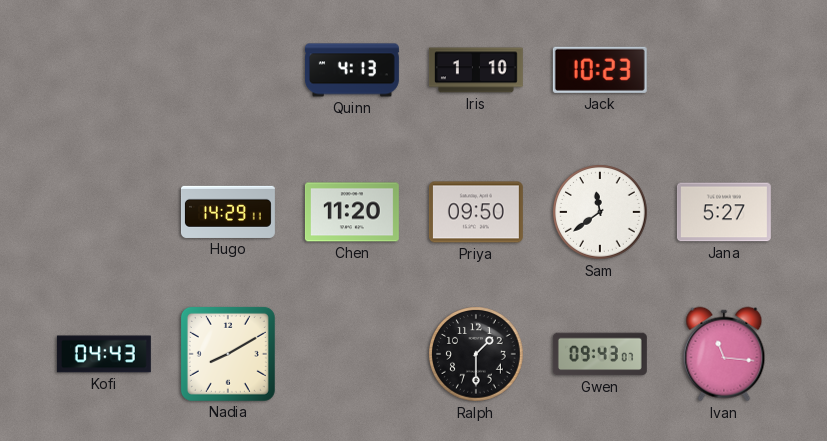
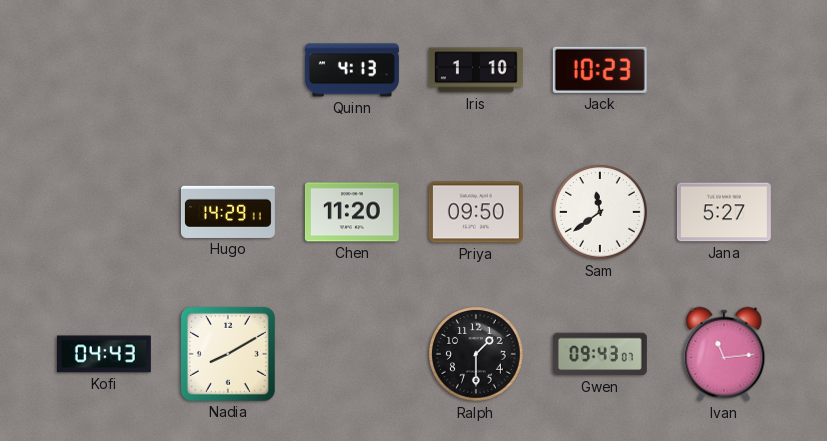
Ivan: 11:16 -> 11:14
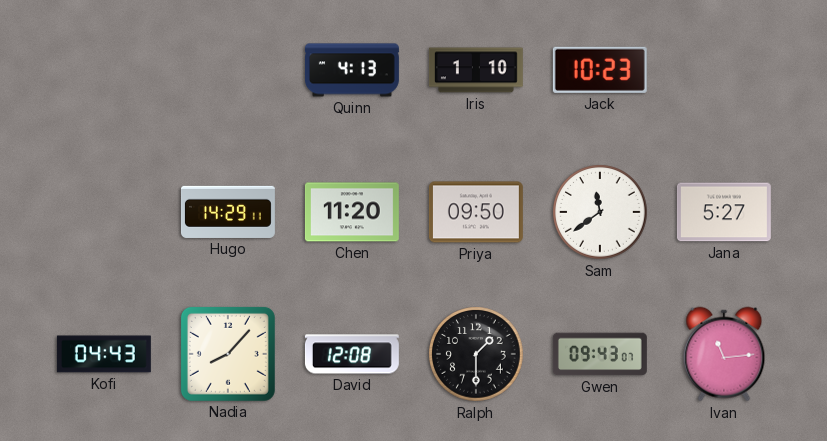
Nadia: 8:10 -> 8:07
David: none -> 12:08
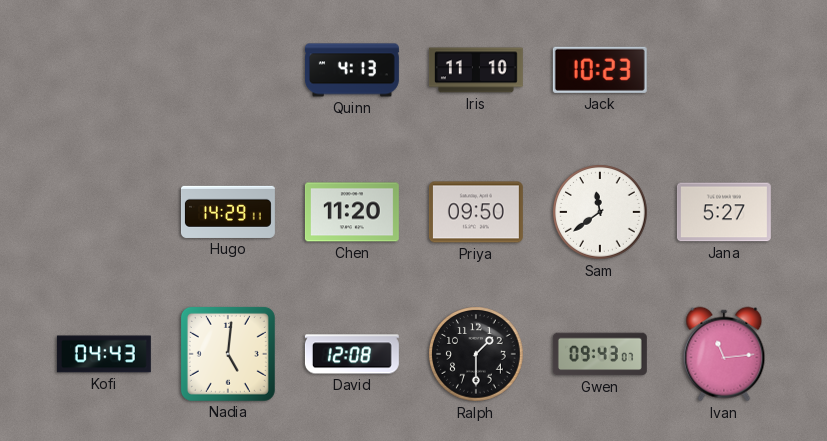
Iris: 1:10 -> 11:10
Nadia: 8:07 -> 5:01
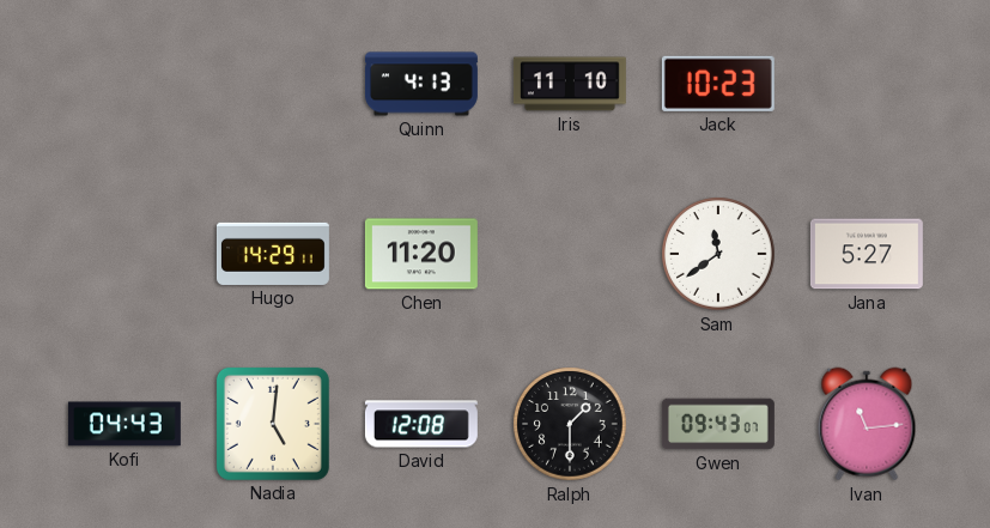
Priya: 09:50 -> none
